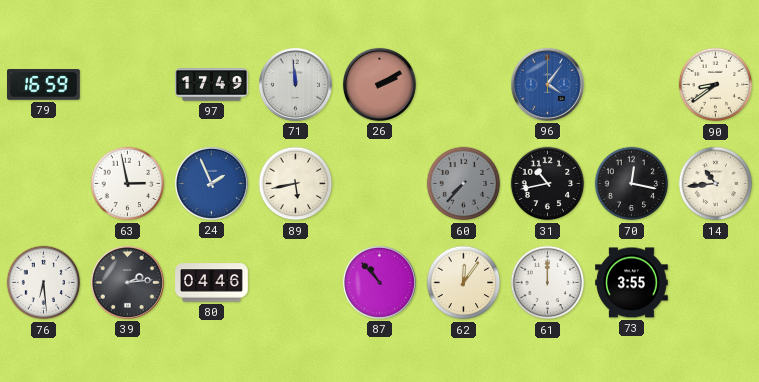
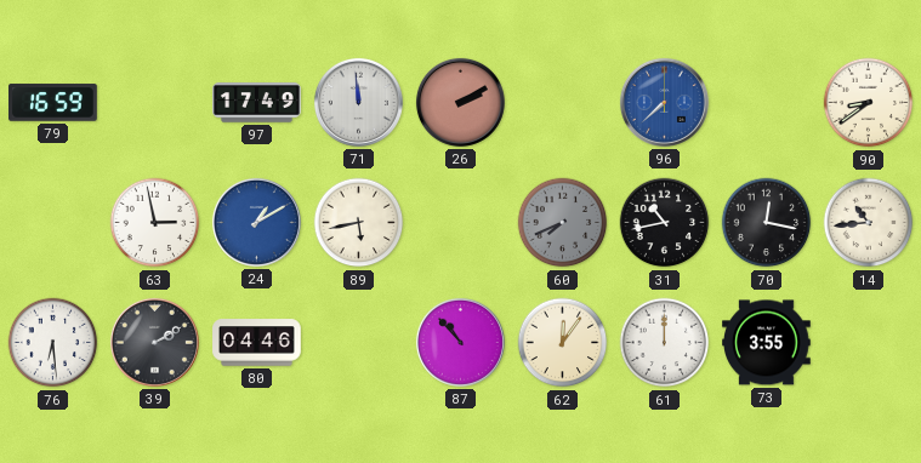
96: 4:06 -> 7:38
24: 1:56 -> 1:10
60: 7:37 -> 7:41
39: 2:14 -> 2:10
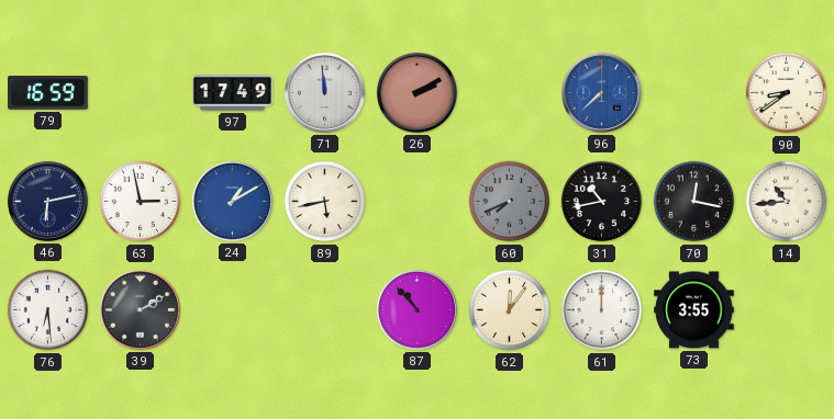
46: none -> 6:13
80: 04:46 -> none
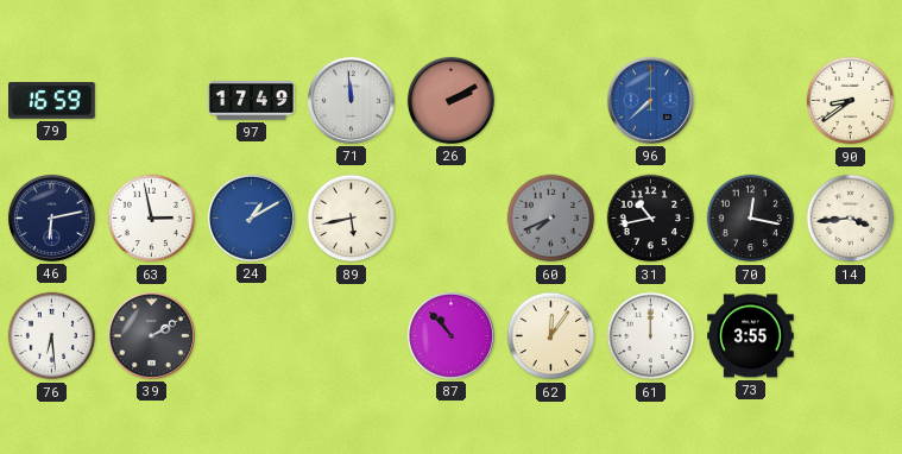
14: 10:44 -> 3:44
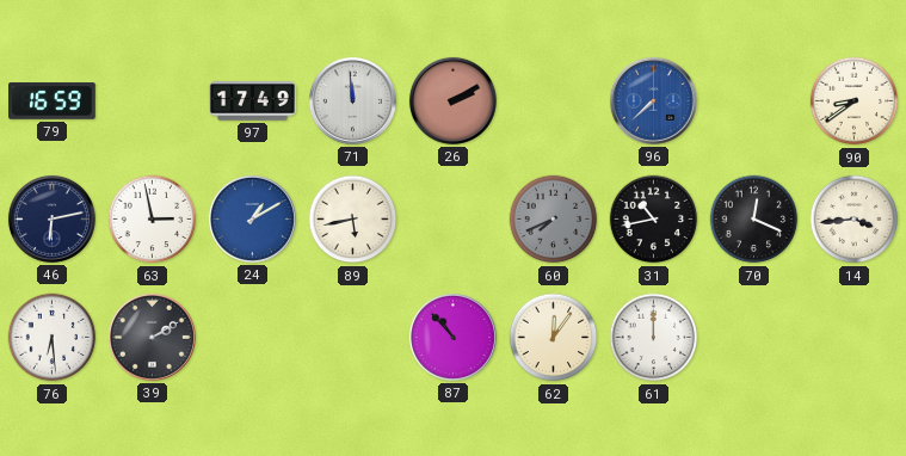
70: 12:17 -> 12:19
73: 3:55 -> none
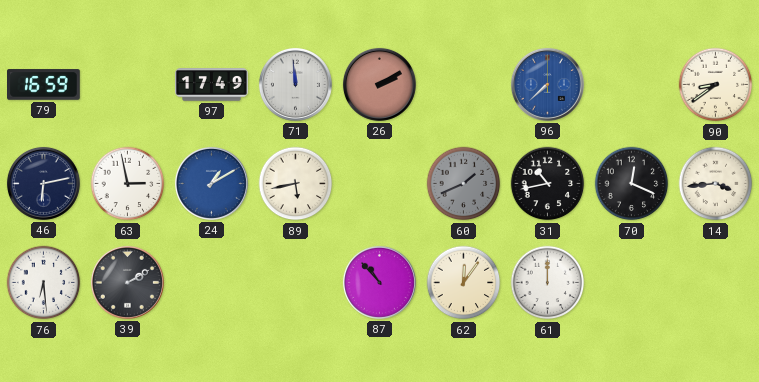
60: 7:41 -> 1:41
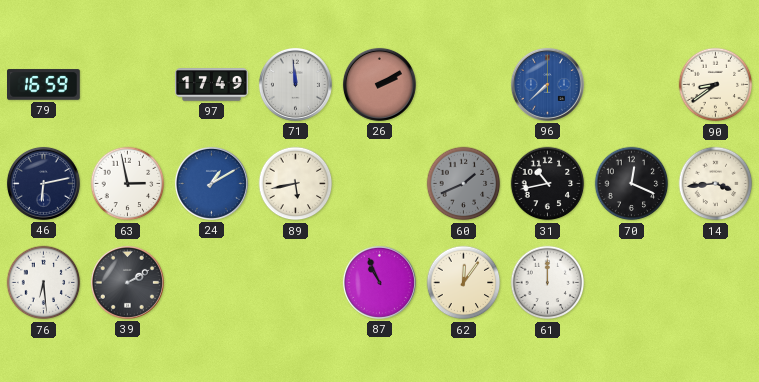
87: 10:53 -> 10:56
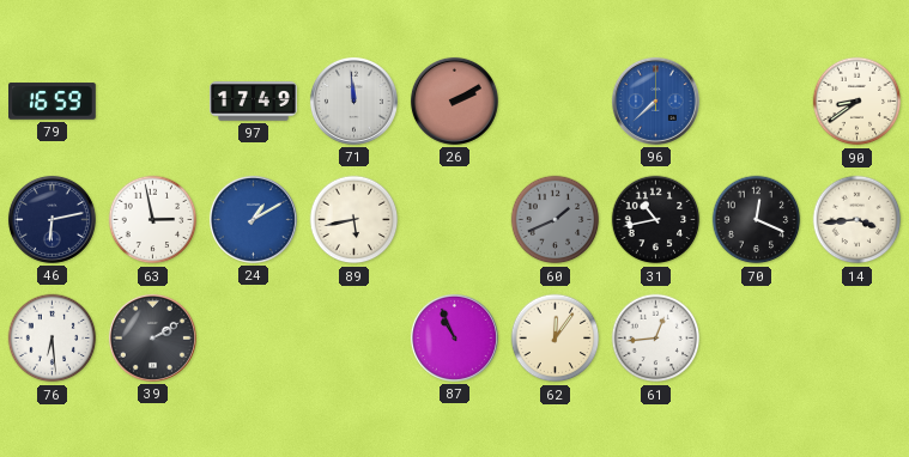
61: 12:00 -> 12:44
